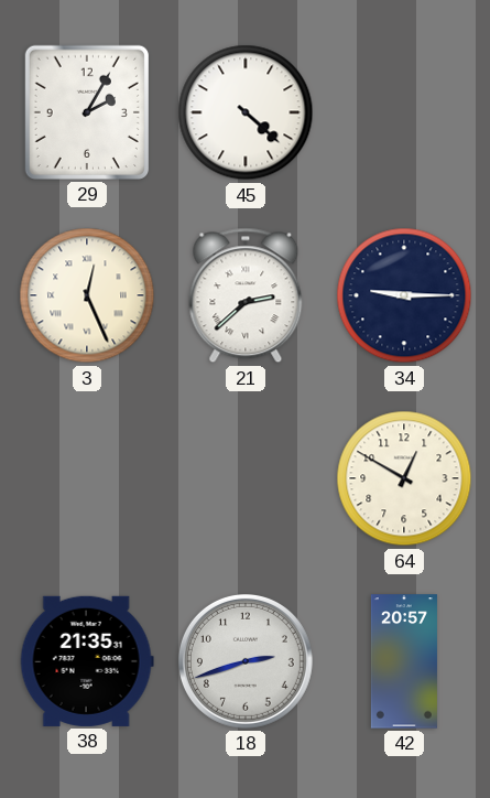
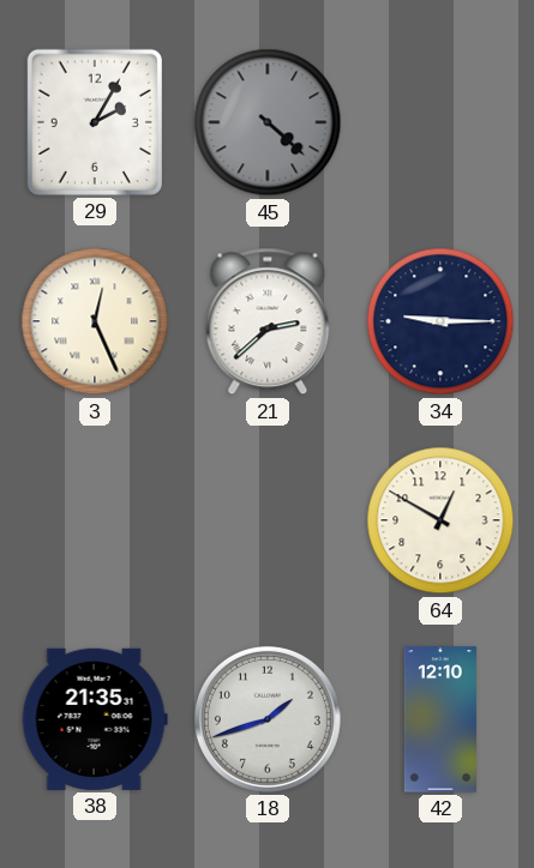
45 dial: white -> grey
18: 2:42 -> 1:42
42: 20:57 -> 12:10
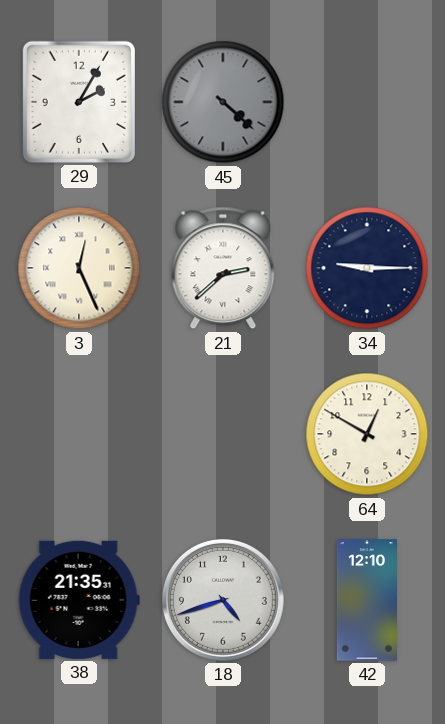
18: 1:42 -> 4:42
